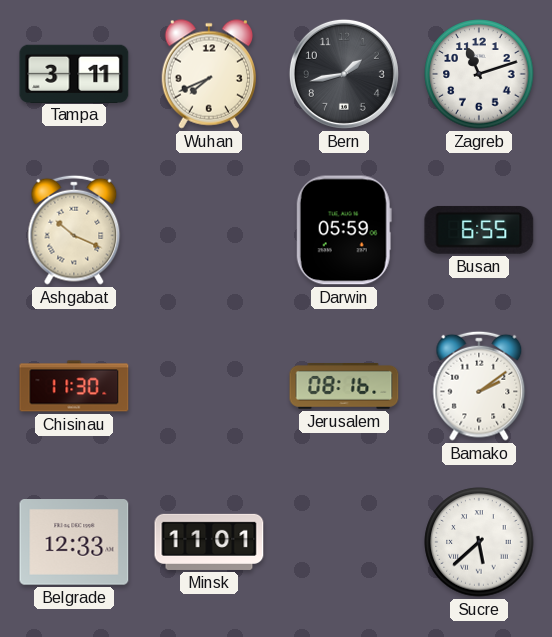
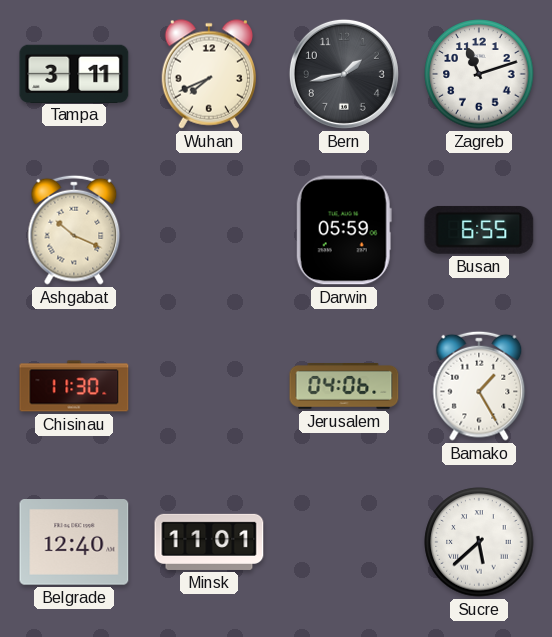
Jerusalem: 08:16 -> 04:06
Bamako: 2:09 -> 1:25
Belgrade: 12:33 -> 12:40
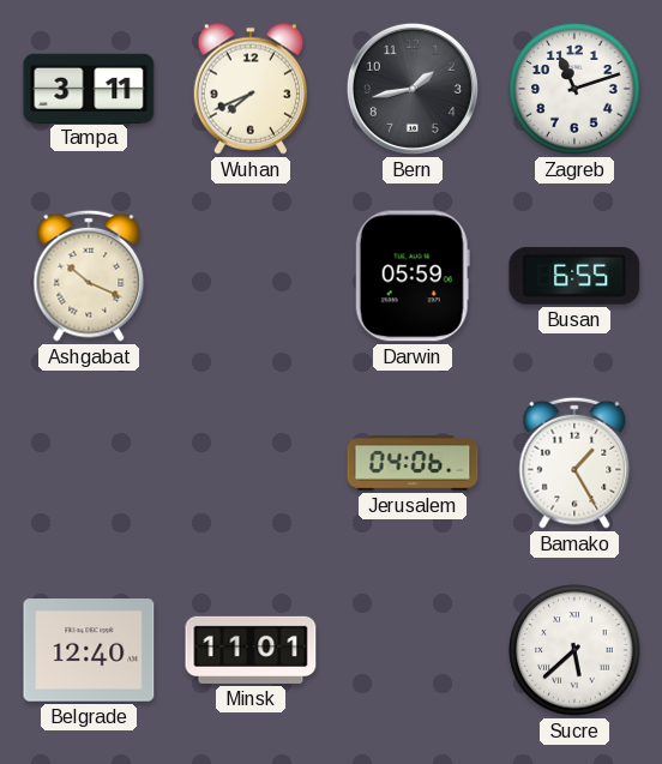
Chisinau: 11:30 -> none
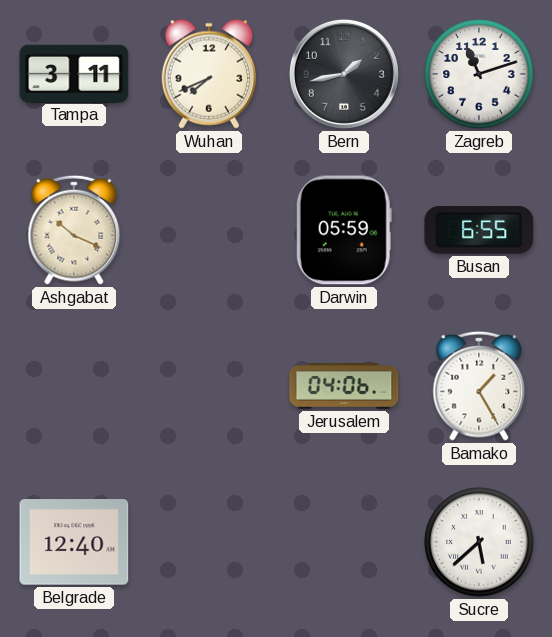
Minsk: 11:01 -> none
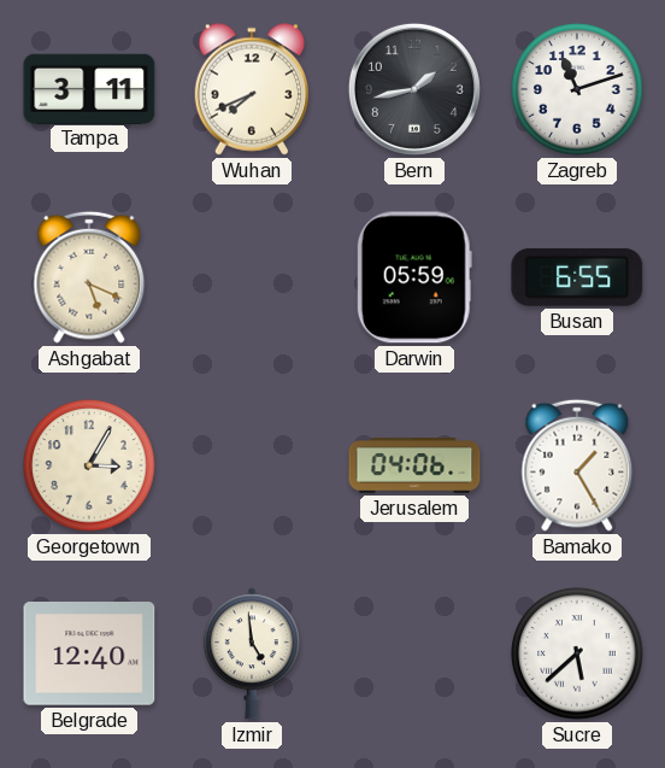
Ashgabat: 10:19 -> 5:19
Georgetown: none -> 3:05
Izmir: none -> 4:59
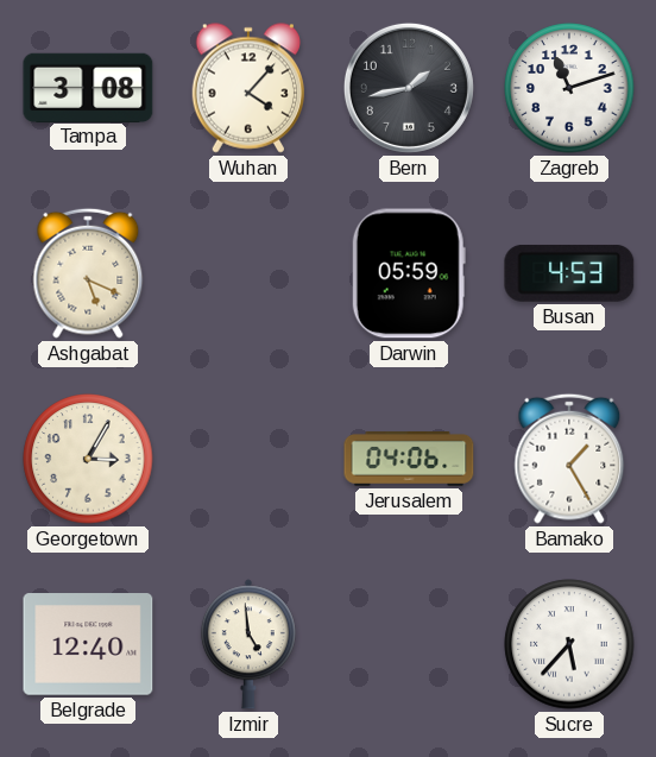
Tampa: 3:11 -> 3:08
Wuhan: 7:41 -> 4:07
Busan: 6:55 -> 4:53
Sucre: 5:38 -> 5:37
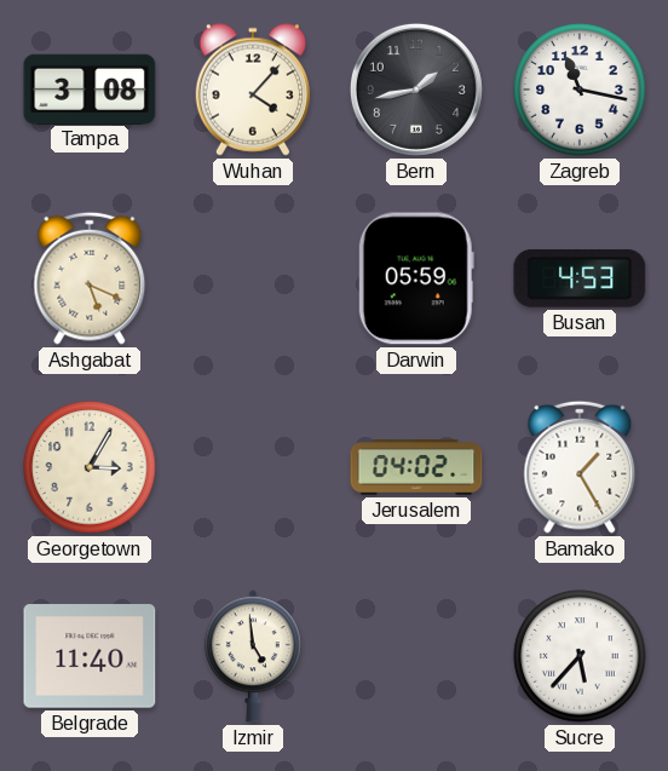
Zagreb: 11:12 -> 11:17
Jerusalem: 04:06 -> 04:02
Belgrade: 12:40 -> 11:40
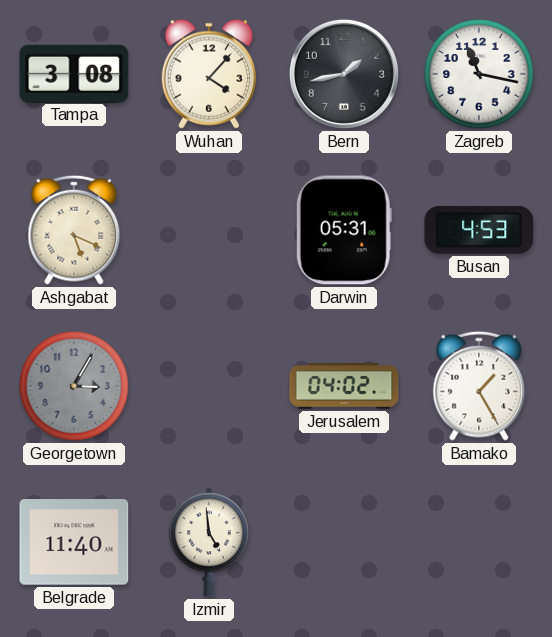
Darwin: 05:59 -> 05:31
Georgetown dial: cream -> grey
Sucre: 5:37 -> none
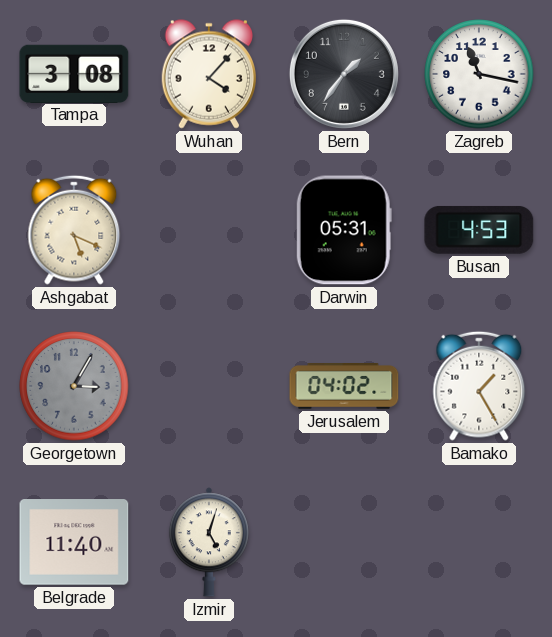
Bern: 1:43 -> 1:36
Izmir: 4:59 -> 5:03
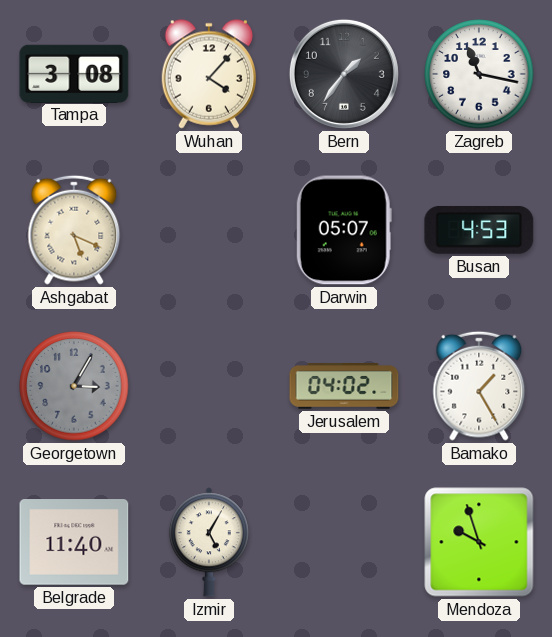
Darwin: 05:31 -> 05:07
Izmir: 5:03 -> 5:05
Mendoza: none -> 9:57
